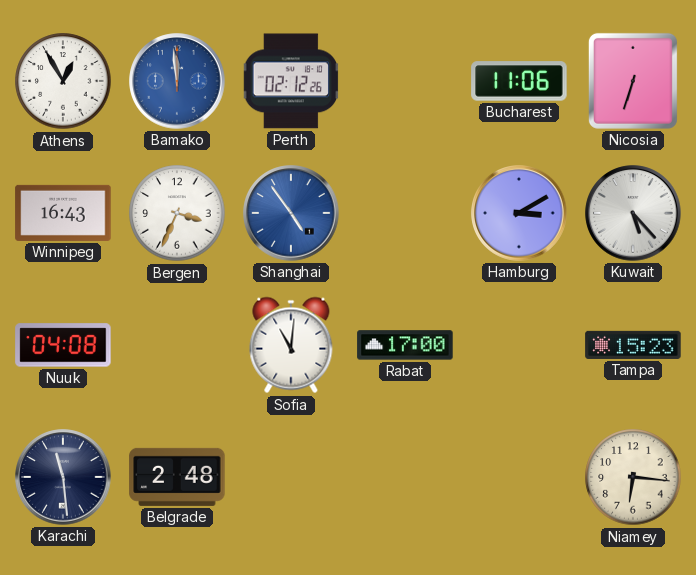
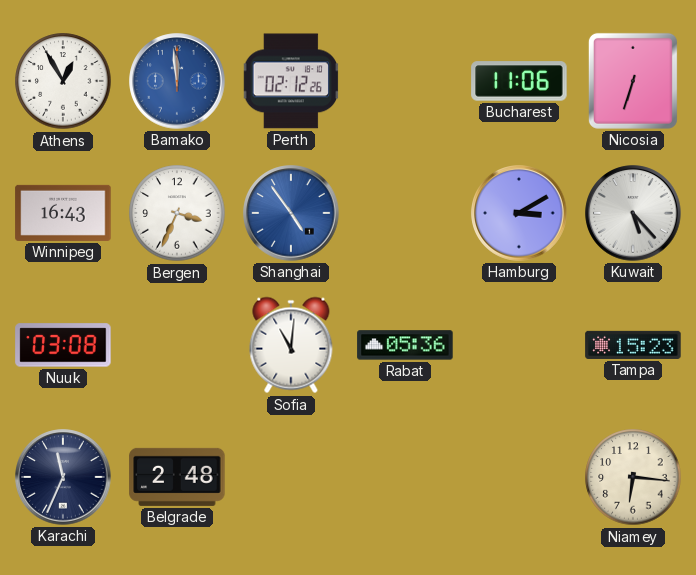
Nuuk: 04:08 -> 03:08
Rabat: 17:00 -> 05:36
Karachi: 11:29 -> 11:34
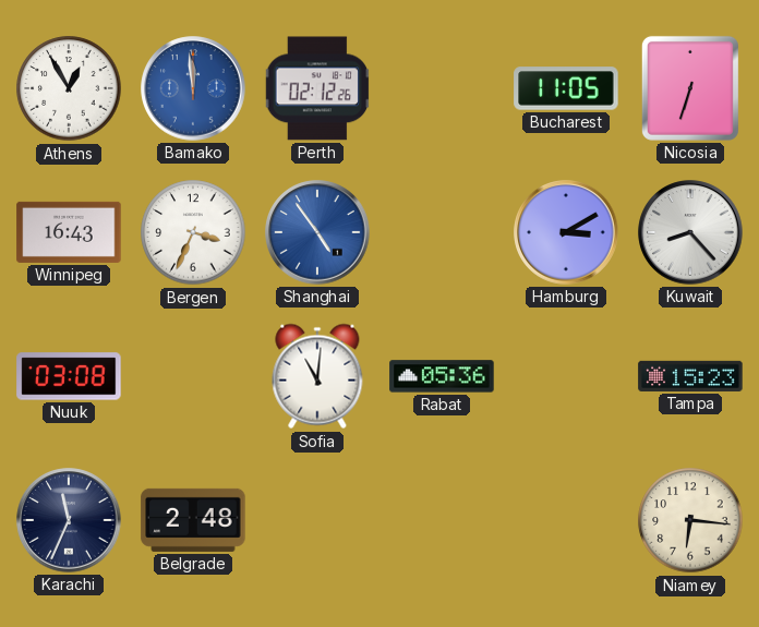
Bucharest: 11:06 -> 11:05
Kuwait: 5:23 -> 8:23
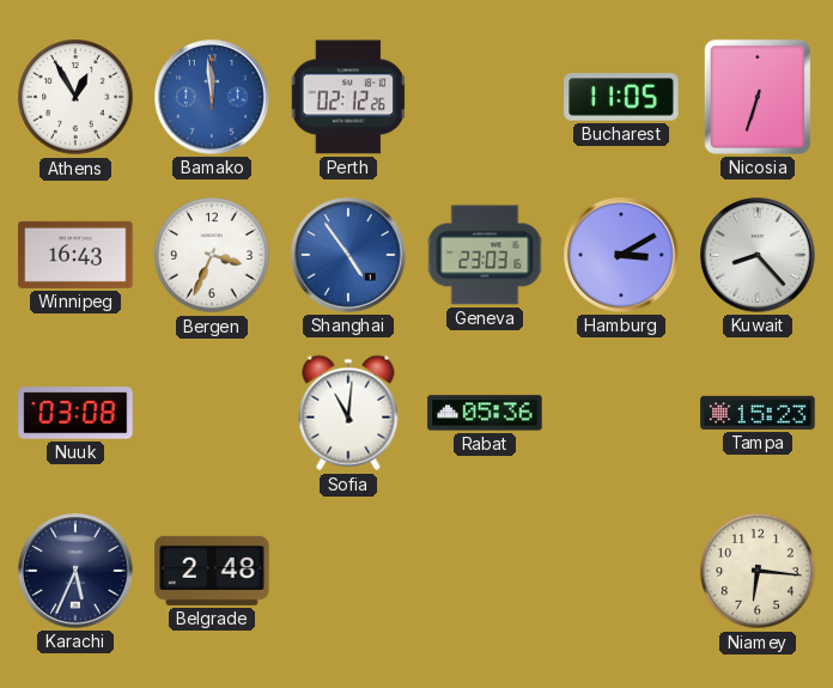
Geneva: none -> 23:03
Karachi: 11:34 -> 5:34
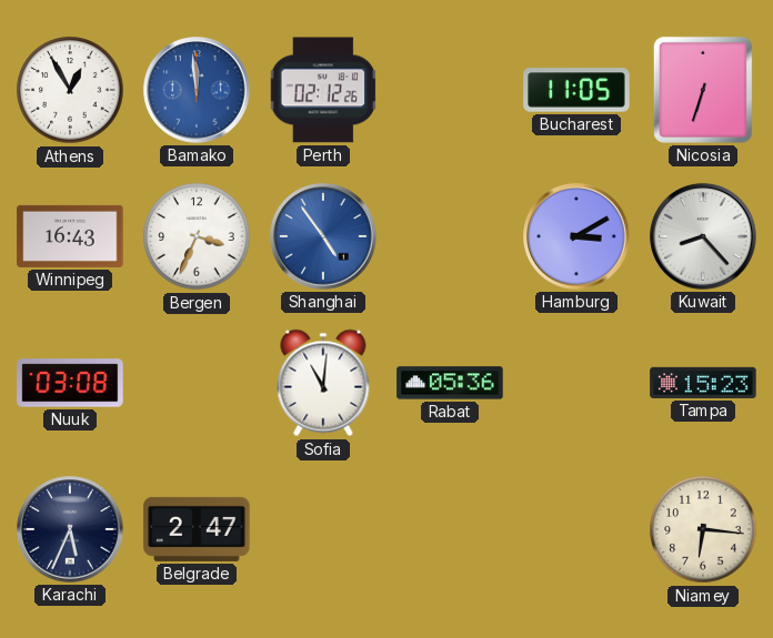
Geneva: 23:03 -> none
Belgrade: 2:48 -> 2:47
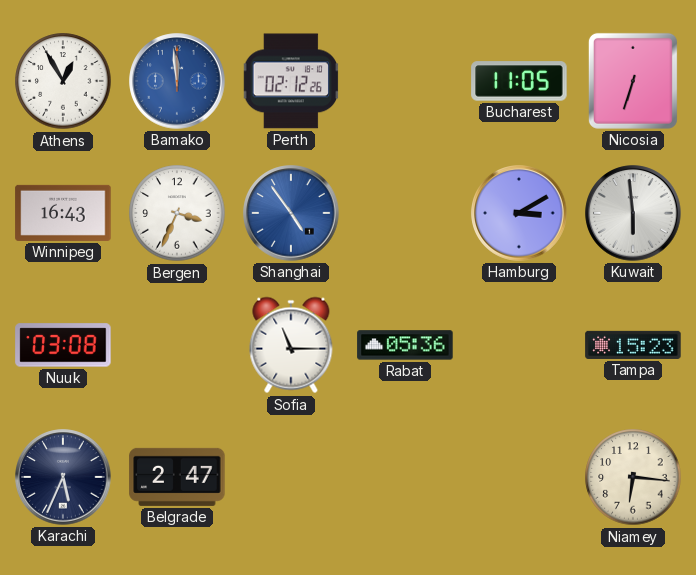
Kuwait: 8:23 -> 5:59
Sofia: 11:01 -> 11:15
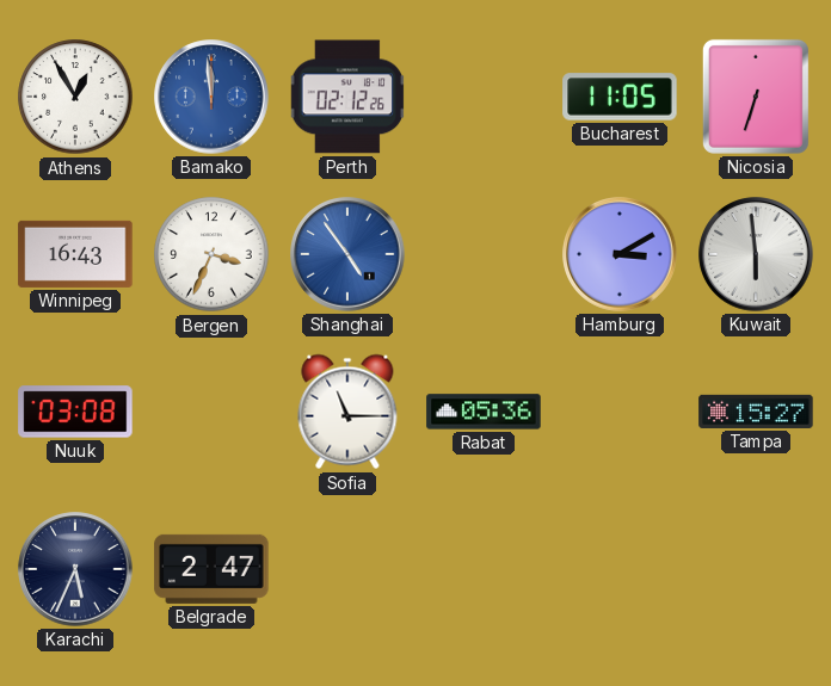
Tampa: 15:23 -> 15:27
Niamey: 6:16 -> none
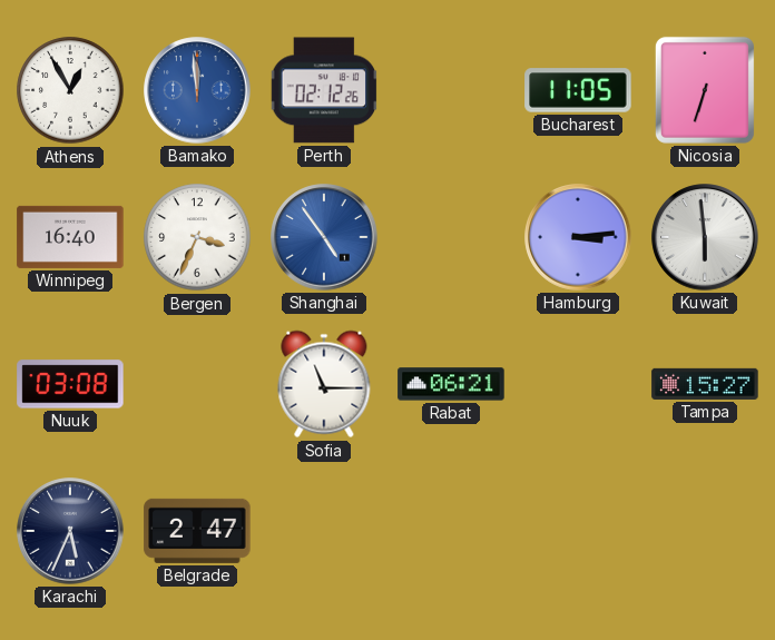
Winnipeg: 16:43 -> 16:40
Hamburg: 3:10 -> 3:14
Rabat: 05:36 -> 06:21
